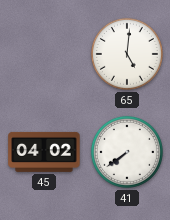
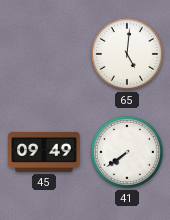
45: 04:02 -> 09:49
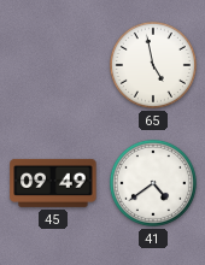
65: 5:01 -> 4:58
41: 7:39 -> 4:39
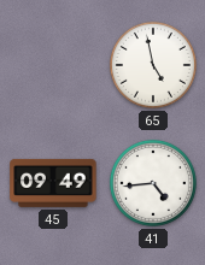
41: 4:39 -> 4:44
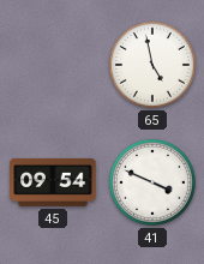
45: 09:49 -> 09:54
41: 4:44 -> 3:49
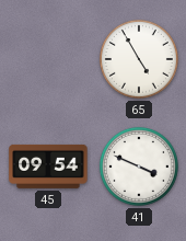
65: 4:58 -> 4:55
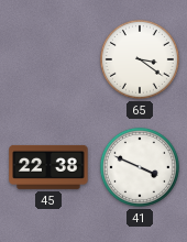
65: 4:55 -> 3:21
45: 09:54 -> 22:38
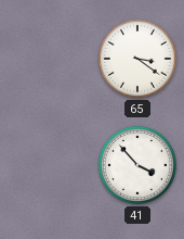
45: 22:38 -> none
41: 3:49 -> 3:53
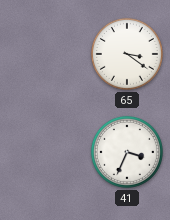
41: 3:53 -> 3:34
